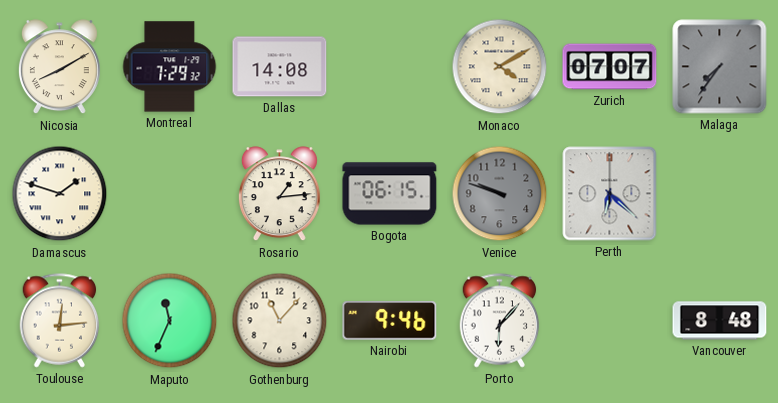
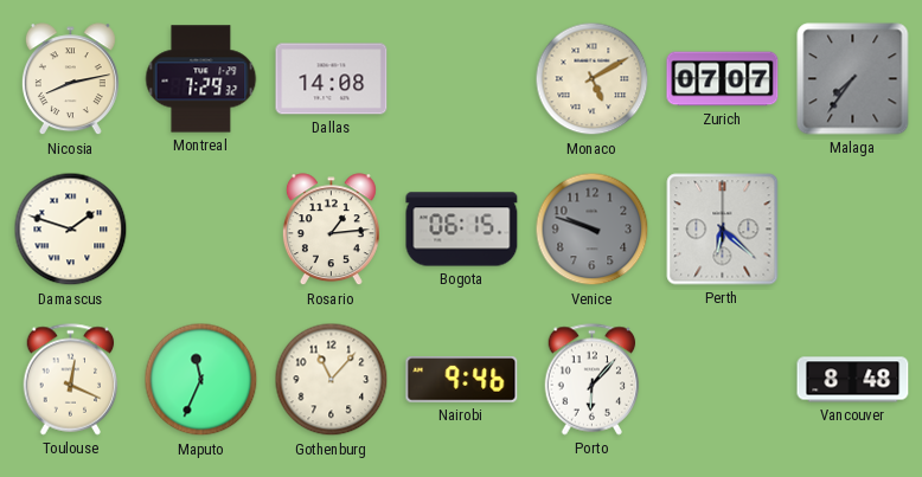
Nicosia: 8:10 -> 8:13
Monaco: 4:10 -> 5:10
Toulouse: 12:14 -> 12:19
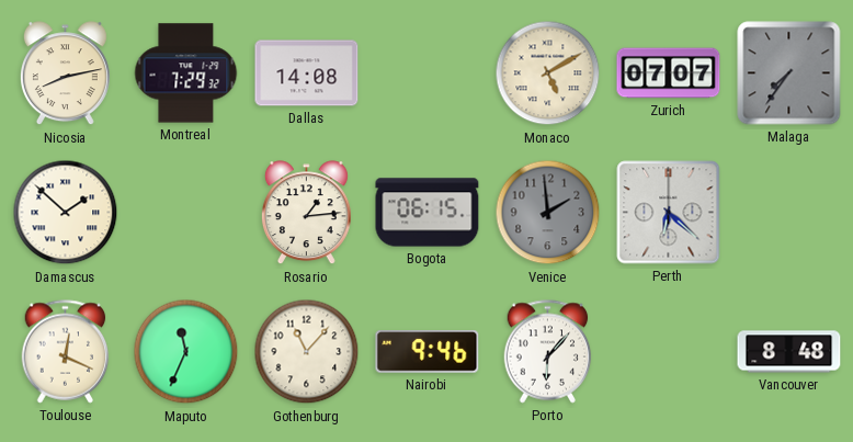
Damascus: 1:48 -> 1:52
Venice: 9:48 -> 1:59
